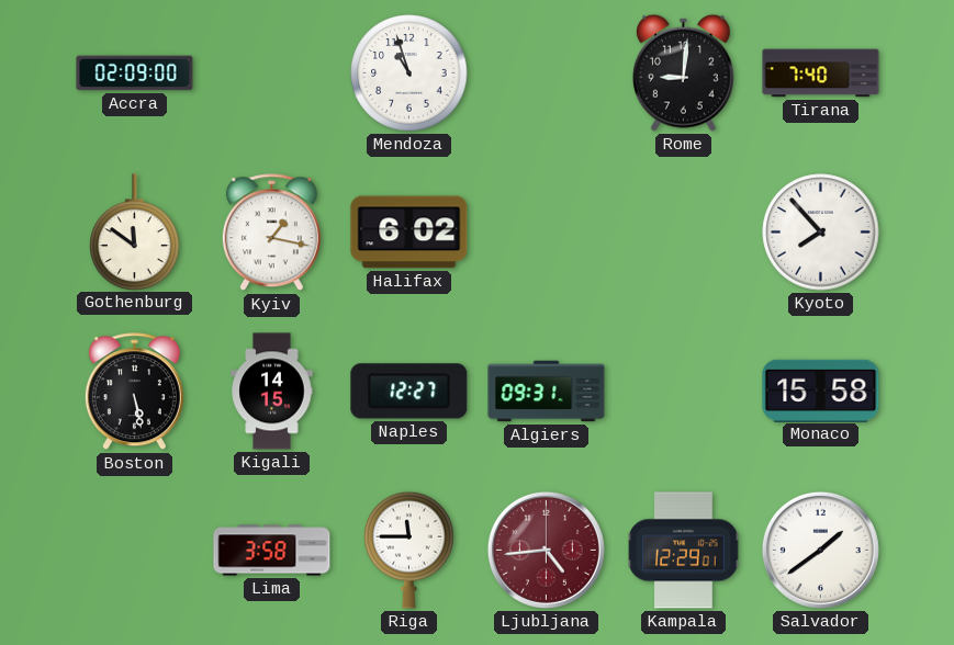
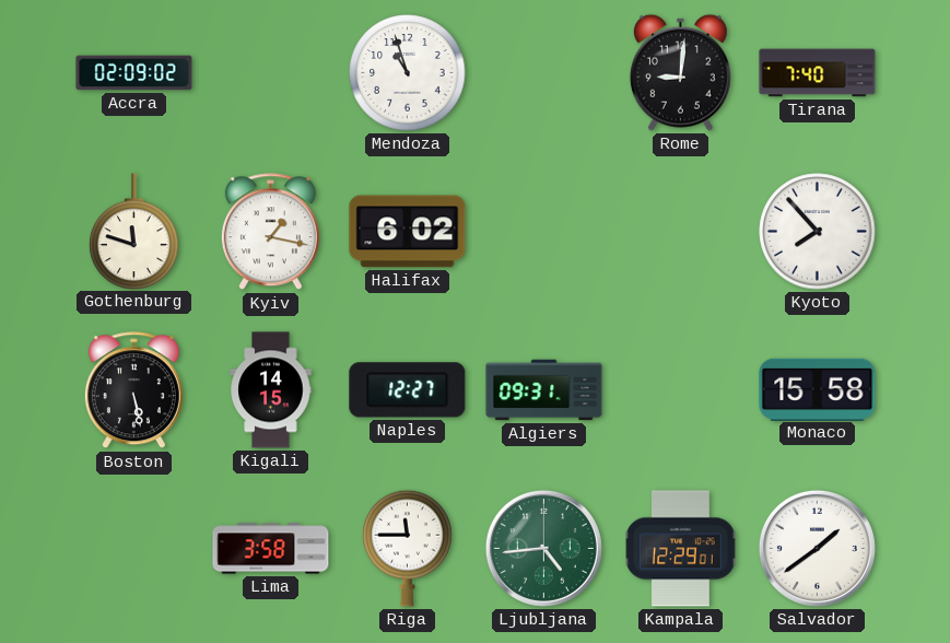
Accra: 02:09:00 -> 02:09:02
Gothenburg: 11:51 -> 11:48
Ljubljana dial: burgundy -> green
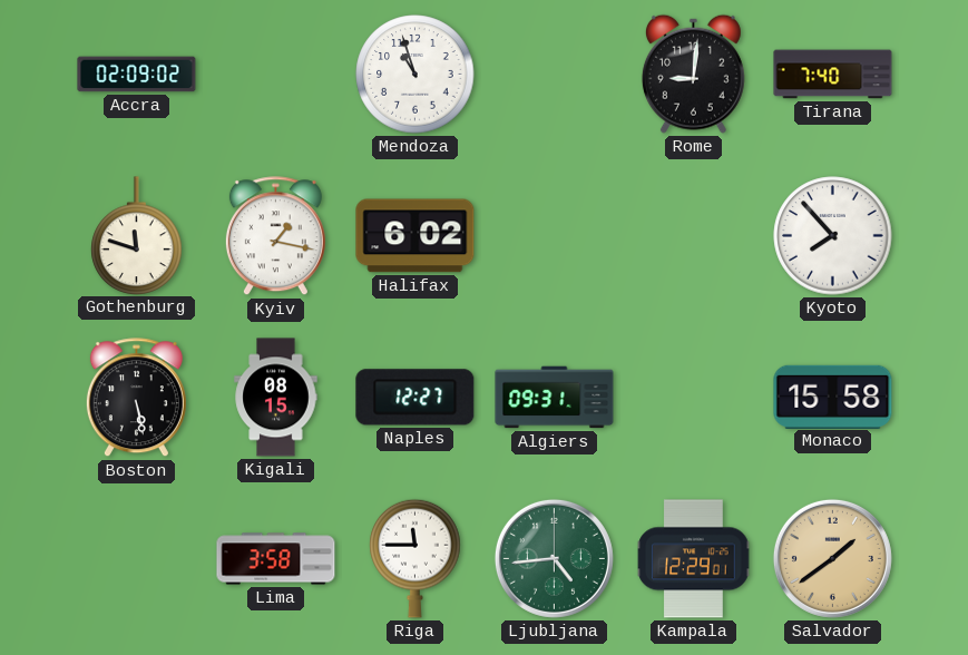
Kigali: 14:15 -> 08:15
Salvador dial: white -> champagne
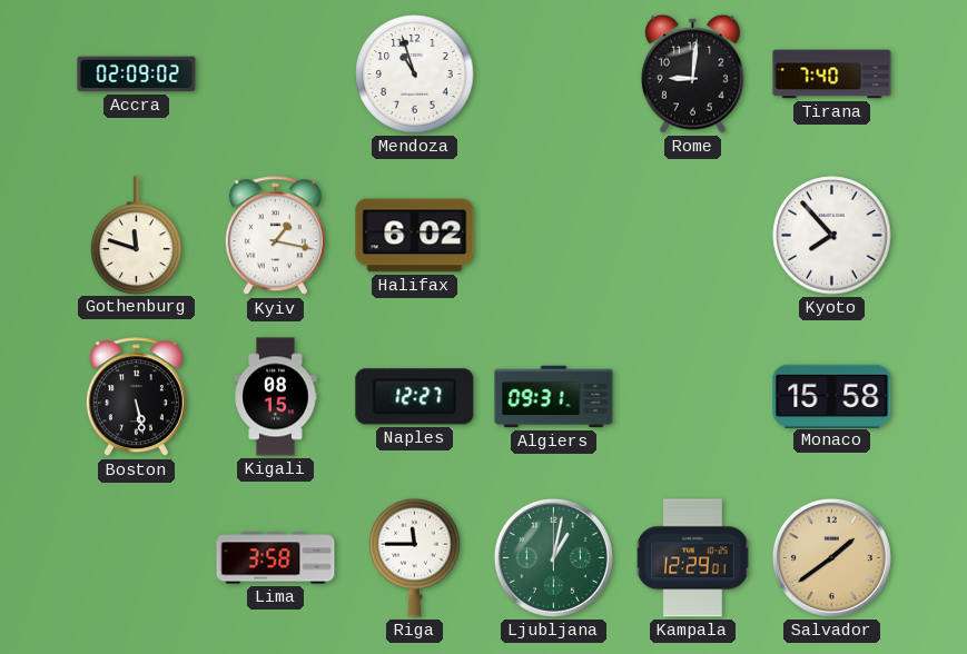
Ljubljana: 4:44 -> 1:02
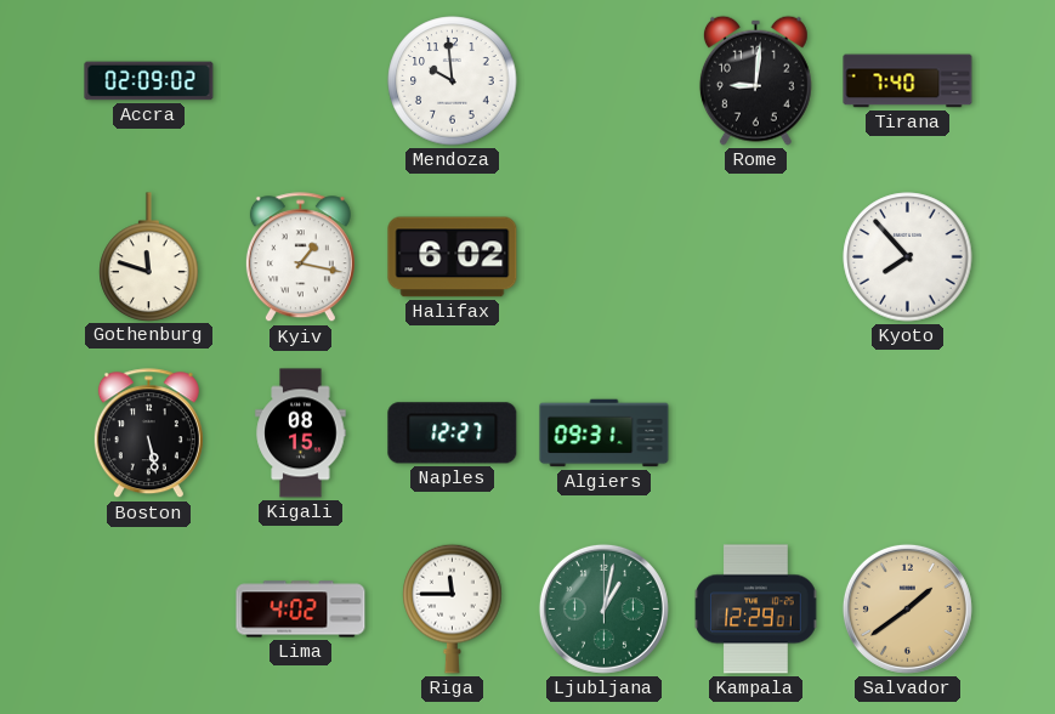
Mendoza: 10:57 -> 9:59
Monaco: 15:58 -> none
Lima: 3:58 -> 4:02
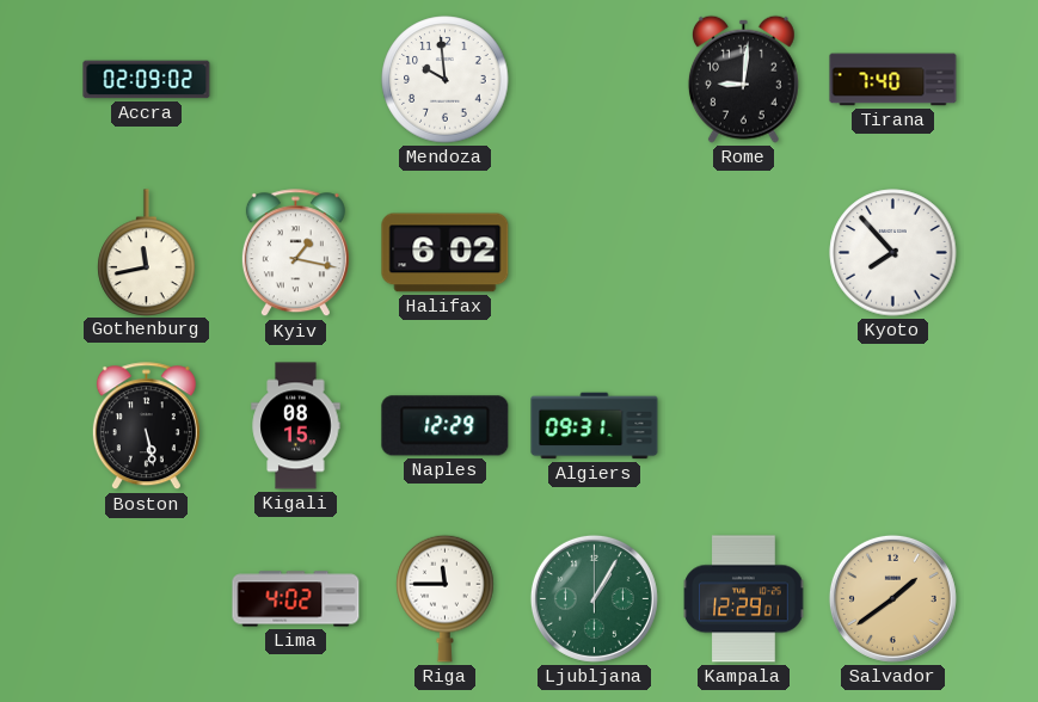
Gothenburg: 11:48 -> 11:43
Naples: 12:27 -> 12:29
Ljubljana: 1:02 -> 1:05
